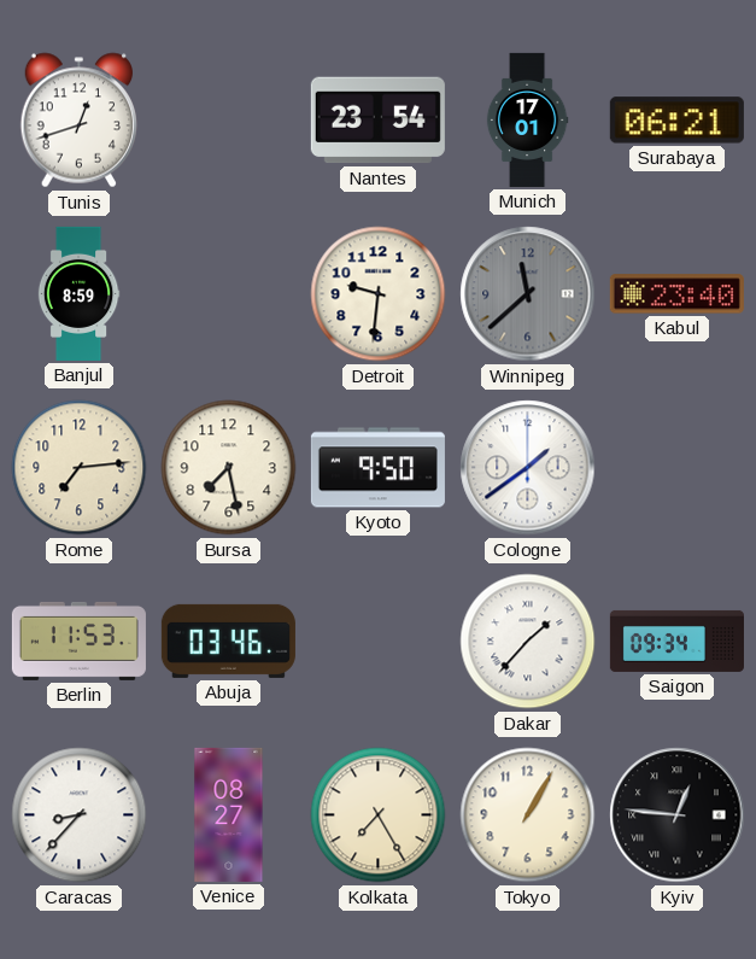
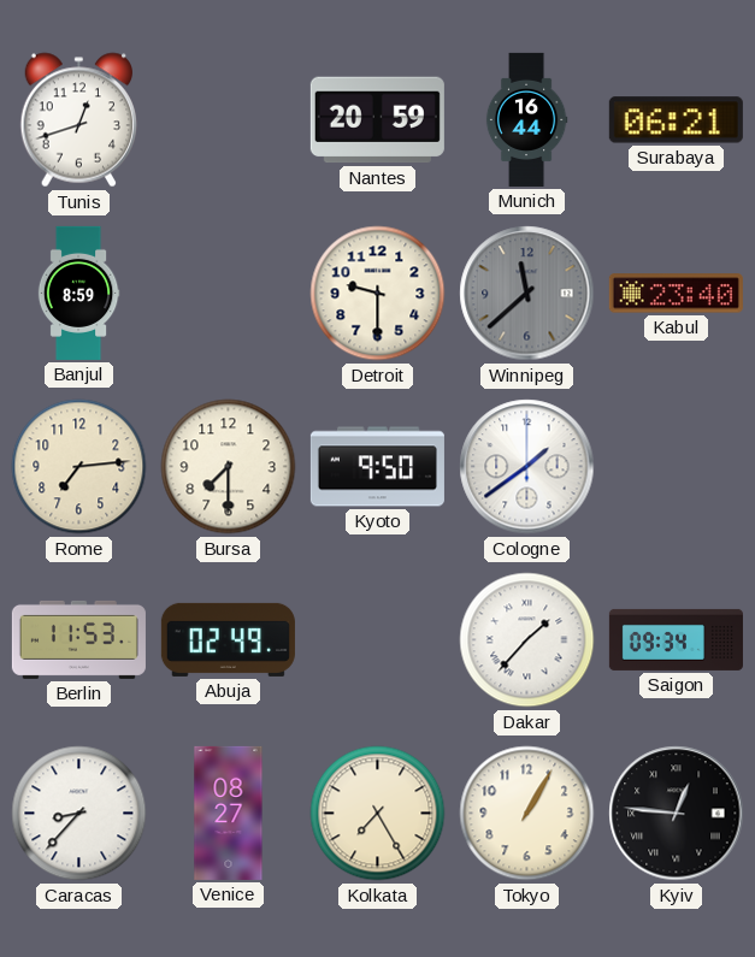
Nantes: 23:54 -> 20:59
Munich: 17:01 -> 16:44
Detroit: 9:31 -> 9:30
Bursa: 7:28 -> 7:30
Abuja: 03:46 -> 02:49
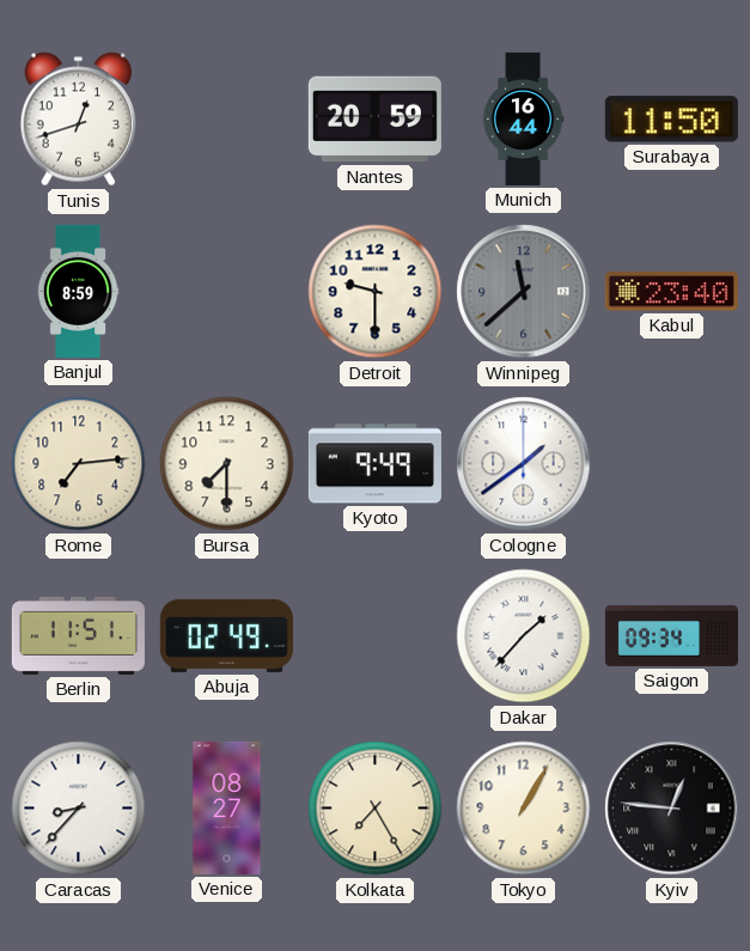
Surabaya: 06:21 -> 11:50
Kyoto: 9:50 -> 9:49
Berlin: 11:53 -> 11:51
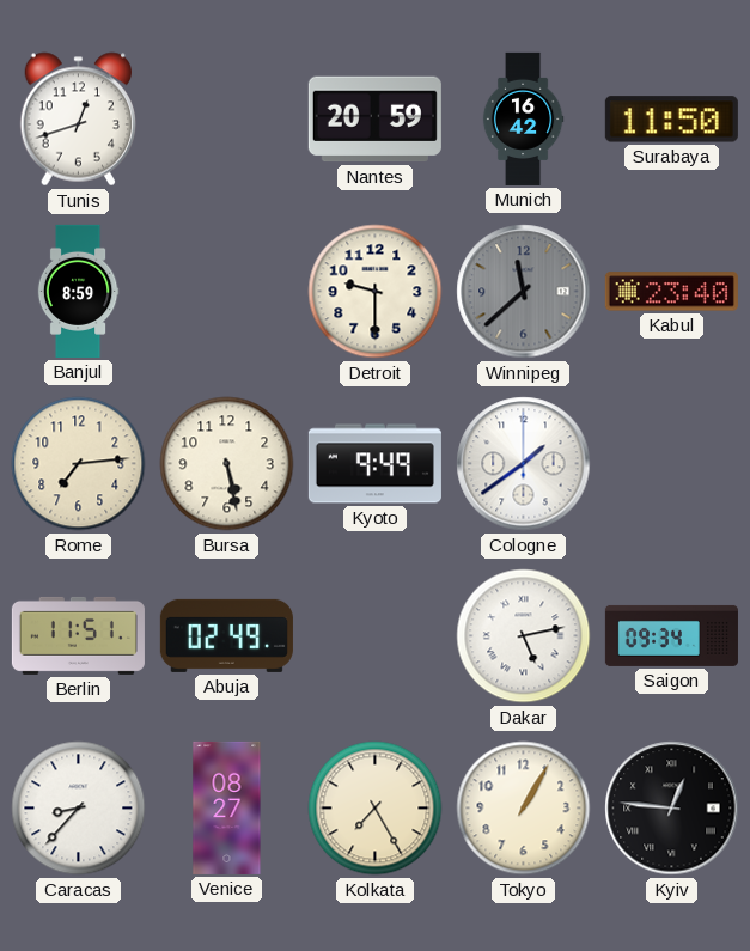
Munich: 16:44 -> 16:42
Bursa: 7:30 -> 5:28
Dakar: 1:37 -> 5:13
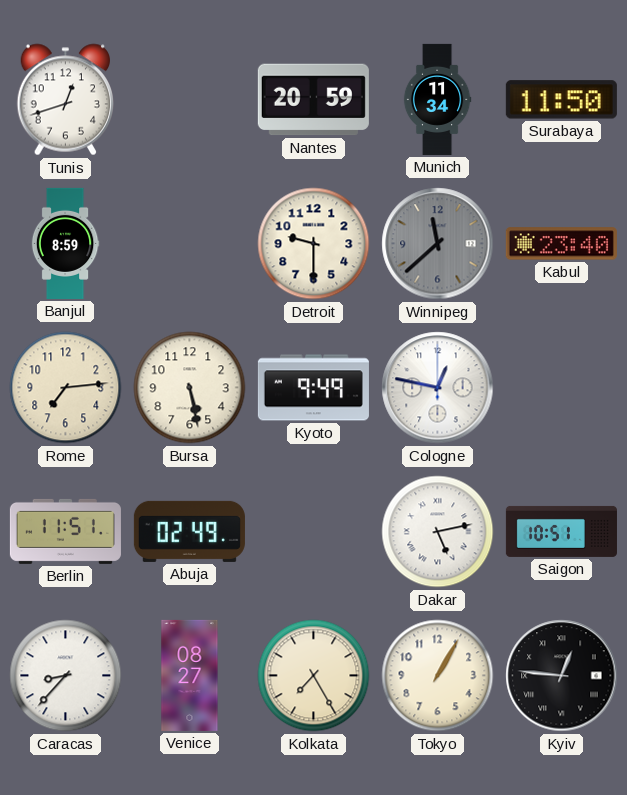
Munich: 16:42 -> 11:34
Cologne: 1:39 -> 12:47
Saigon: 09:34 -> 10:51
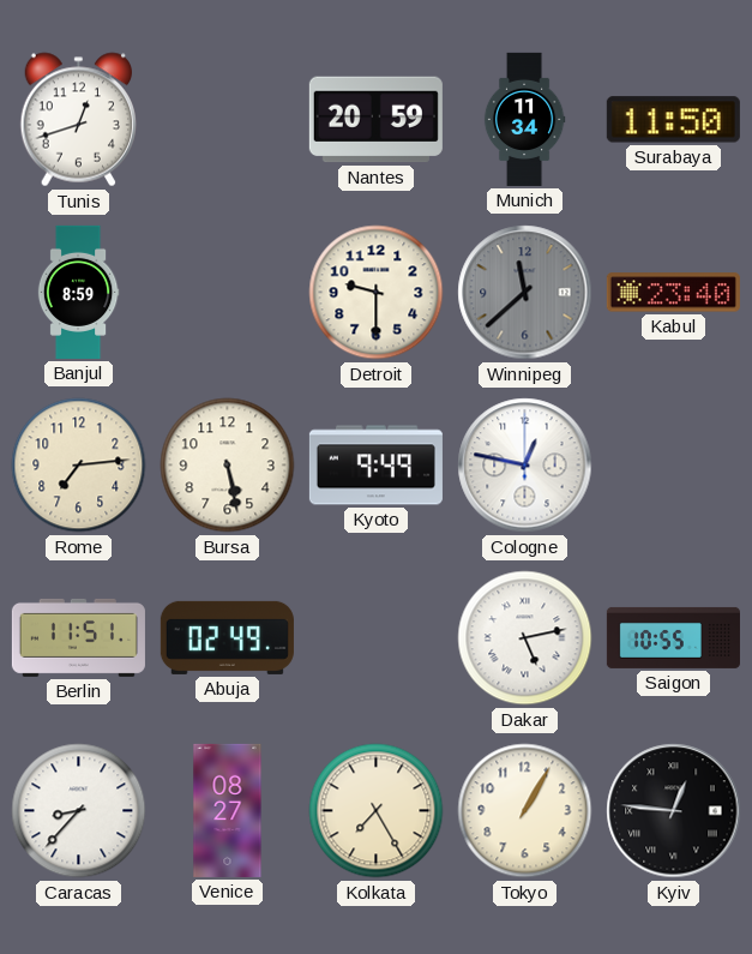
Saigon: 10:51 -> 10:55
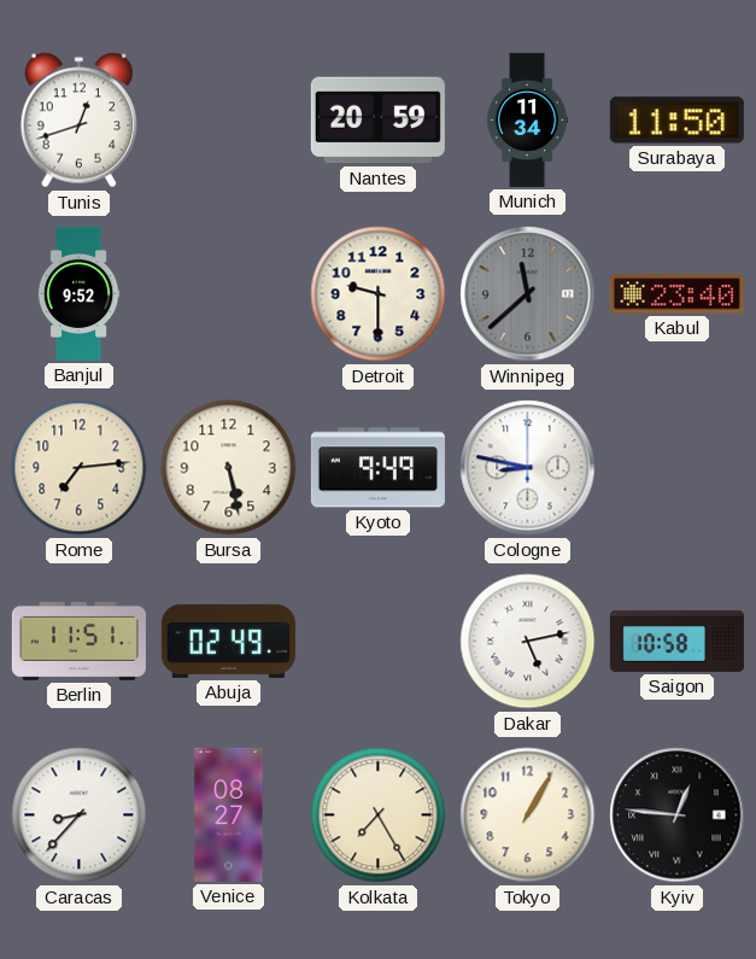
Banjul: 8:59 -> 9:52
Cologne: 12:47 -> 8:47
Saigon: 10:55 -> 10:58
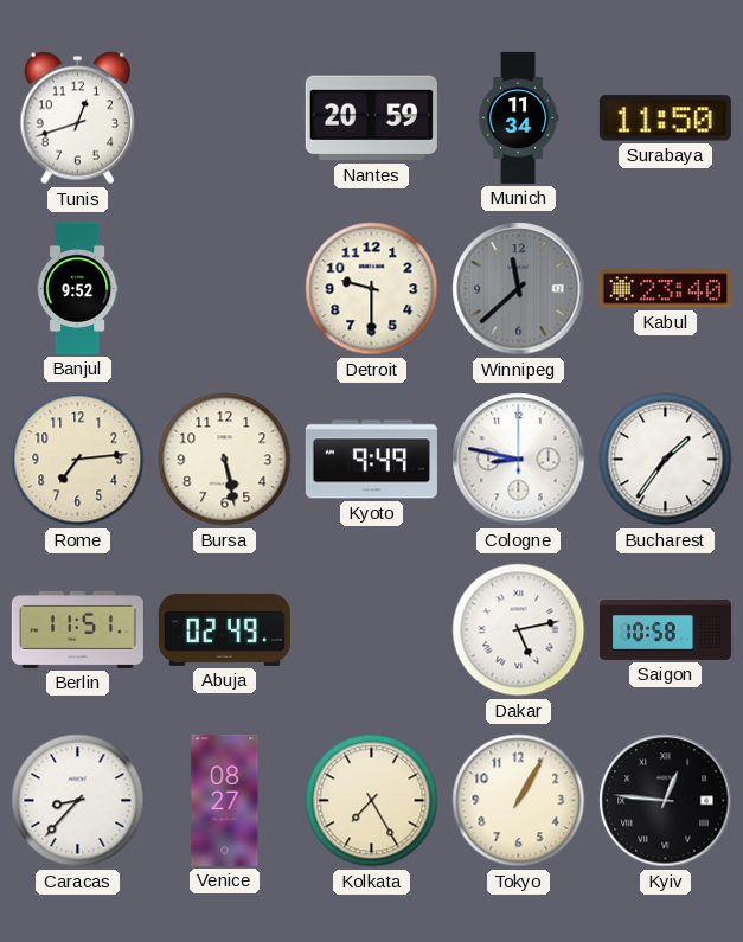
Bucharest: none -> 1:36
